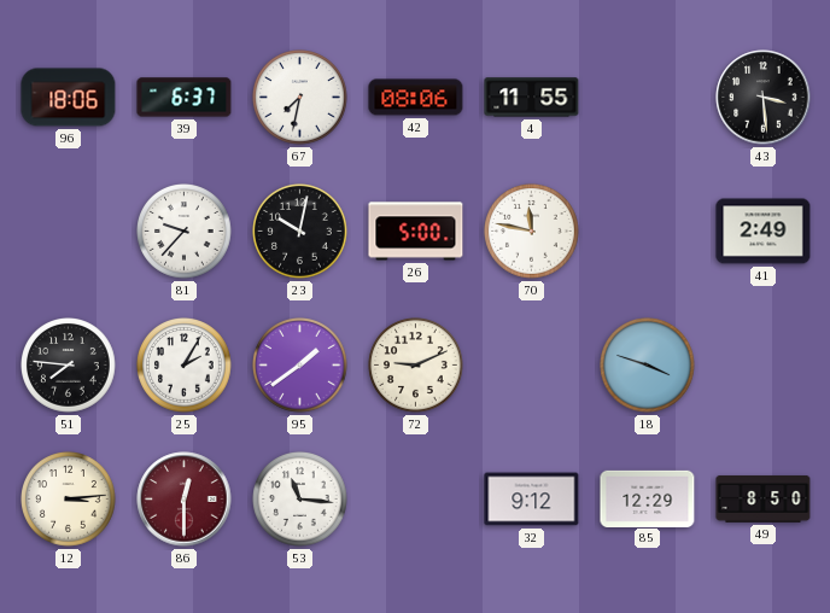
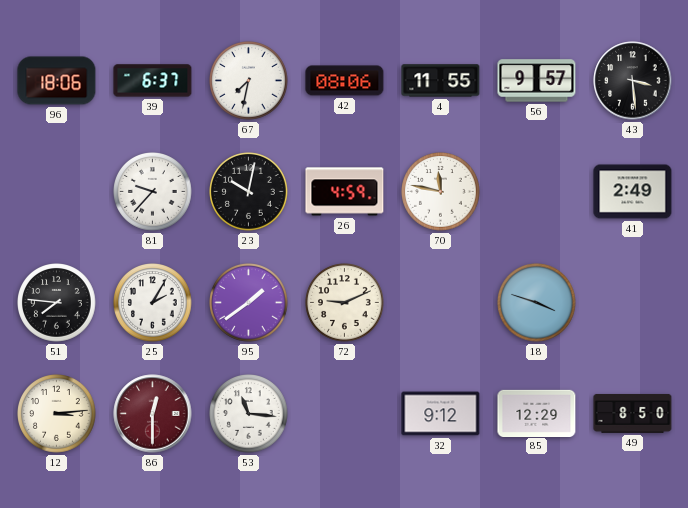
56: none -> 9:57
26: 5:00 -> 4:59
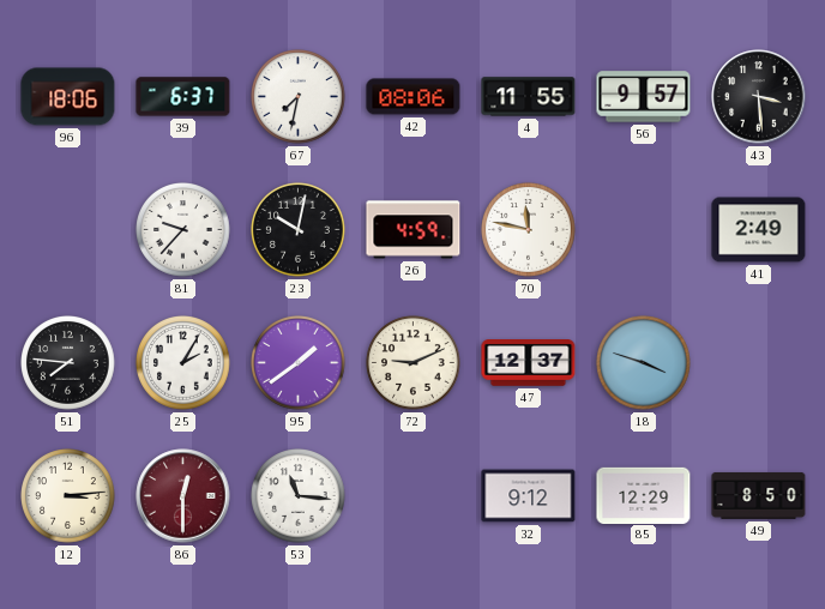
47: none -> 12:37
